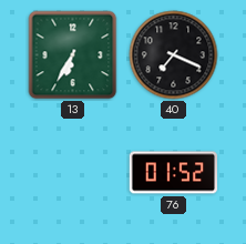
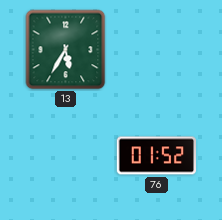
13: 6:35 -> 5:35
40: 7:19 -> none
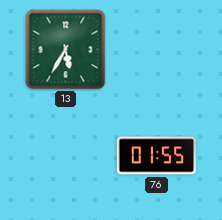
76: 01:52 -> 01:55
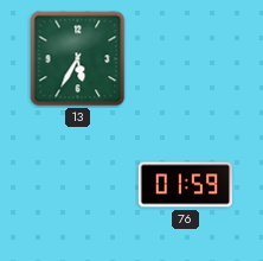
76: 01:55 -> 01:59
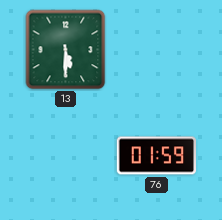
13: 5:35 -> 5:30
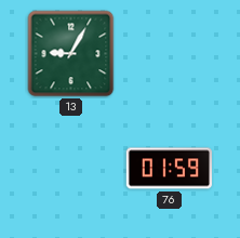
13: 5:30 -> 9:05
